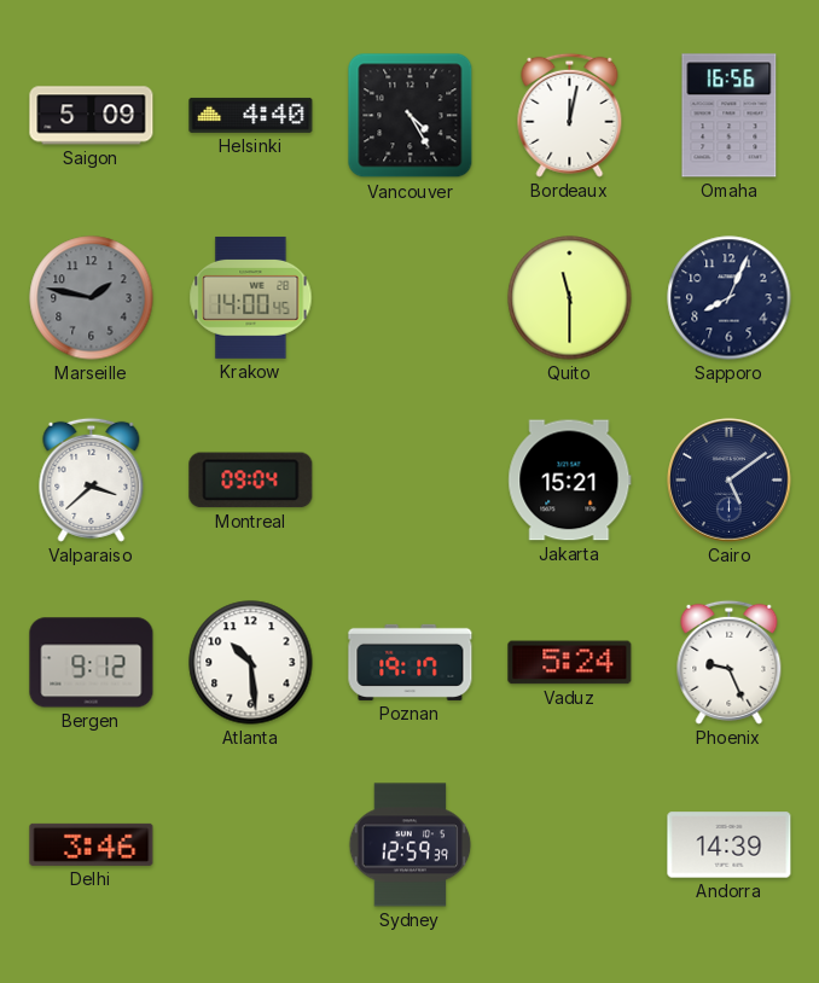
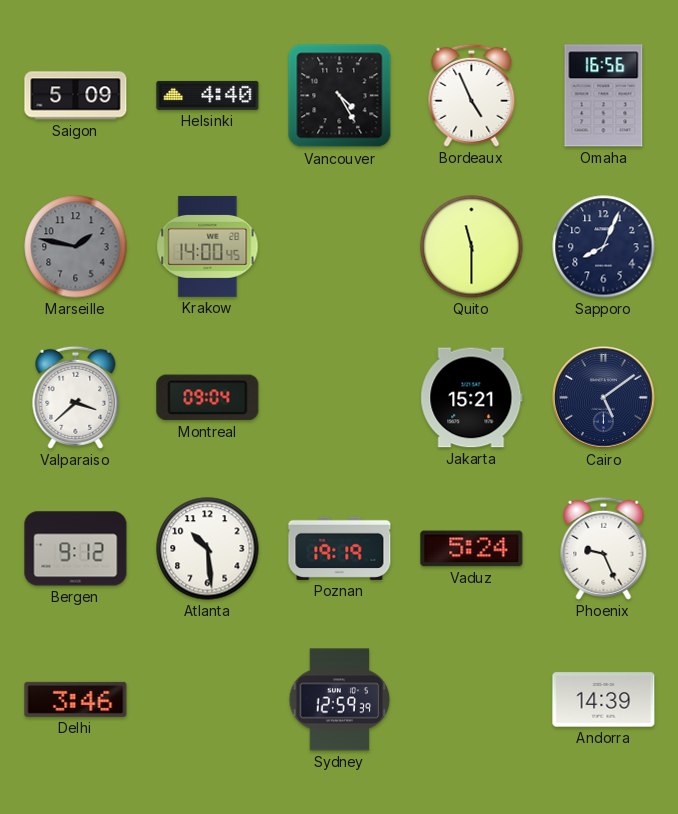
Bordeaux: 12:02 -> 4:56
Poznan: 19:17 -> 19:19
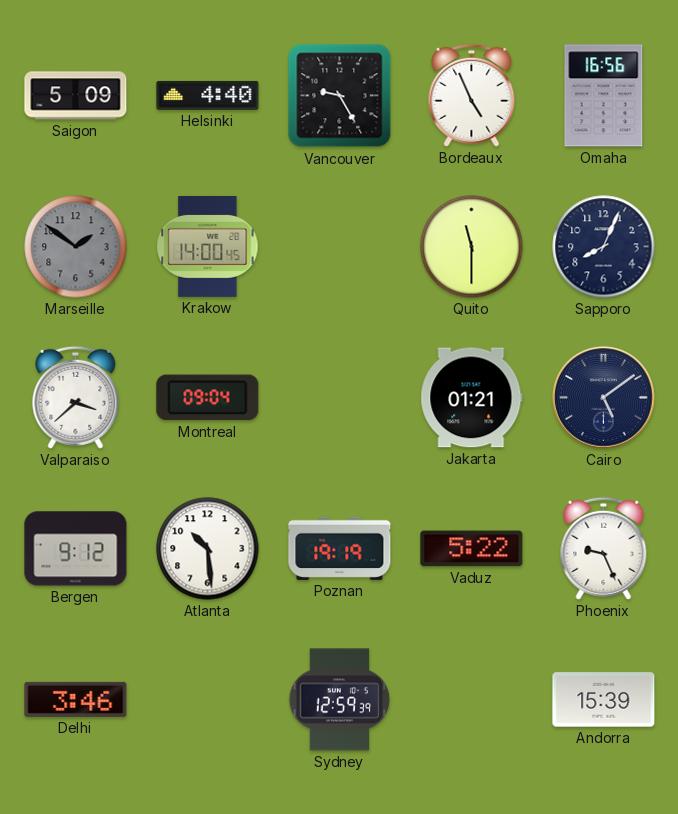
Vancouver: 4:25 -> 9:25
Marseille: 1:47 -> 1:51
Jakarta: 15:21 -> 01:21
Vaduz: 5:24 -> 5:22
Andorra: 14:39 -> 15:39
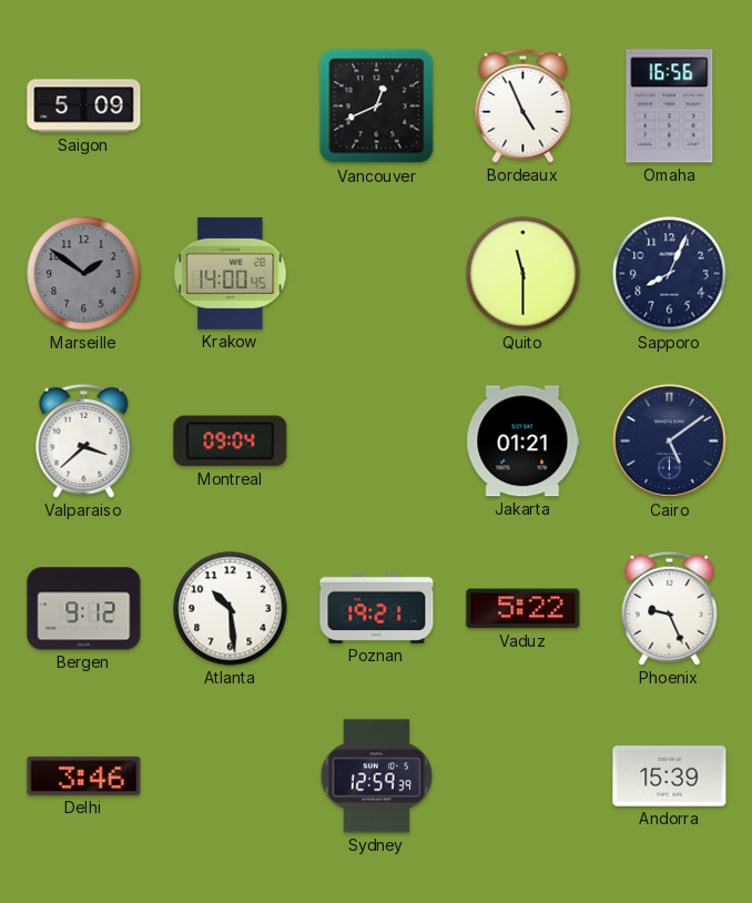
Helsinki: 4:40 -> none
Vancouver: 9:25 -> 12:41
Poznan: 19:19 -> 19:21
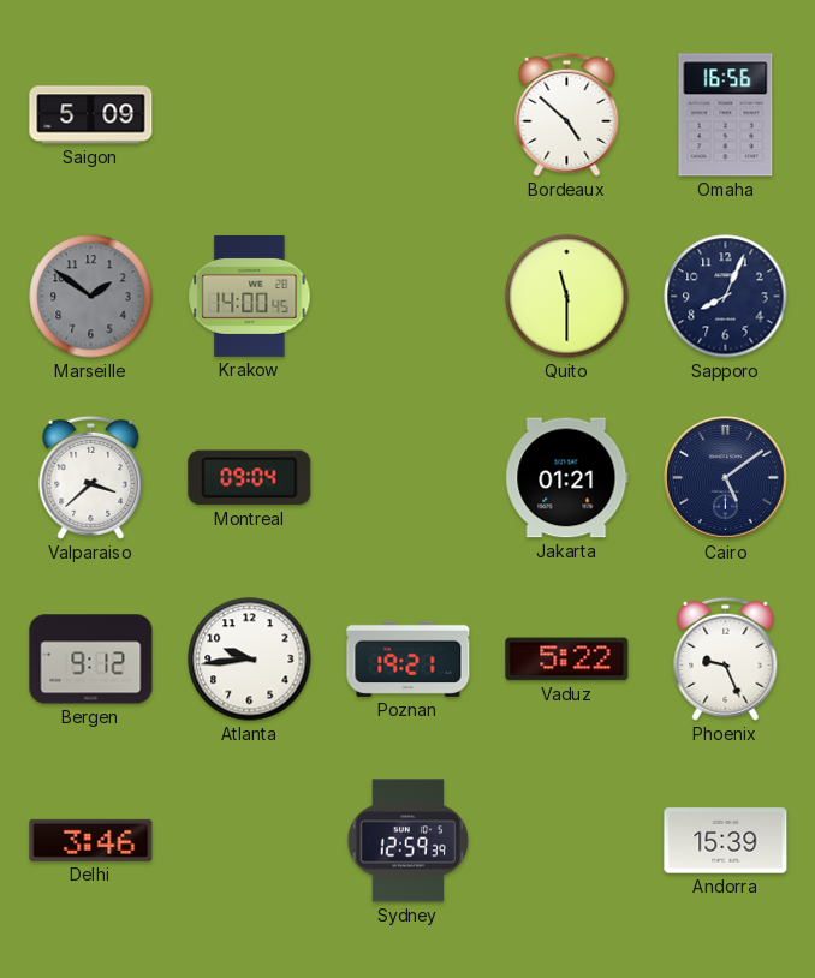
Vancouver: 12:41 -> none
Bordeaux: 4:56 -> 4:52
Atlanta: 10:29 -> 9:44
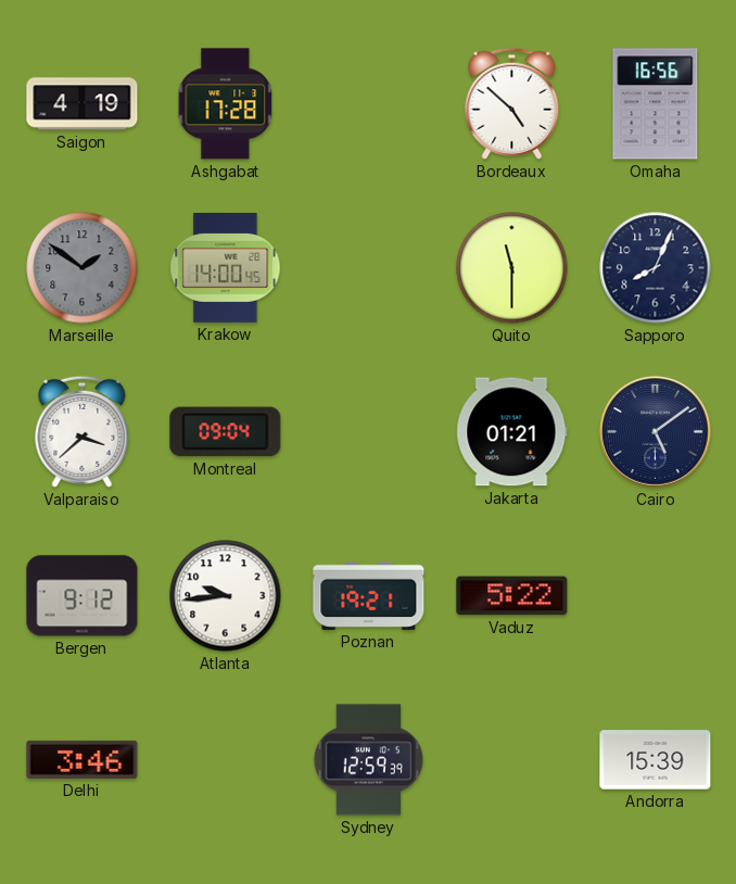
Saigon: 5:09 -> 4:19
Ashgabat: none -> 17:28
Phoenix: 9:26 -> none
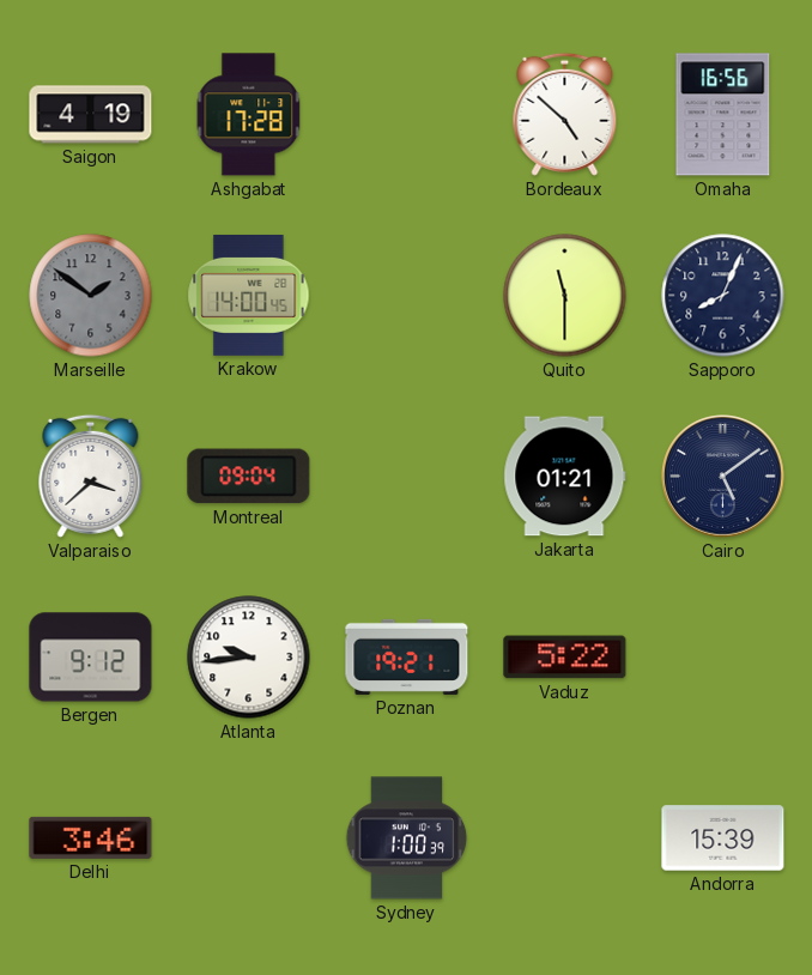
Sydney: 12:59 -> 1:00
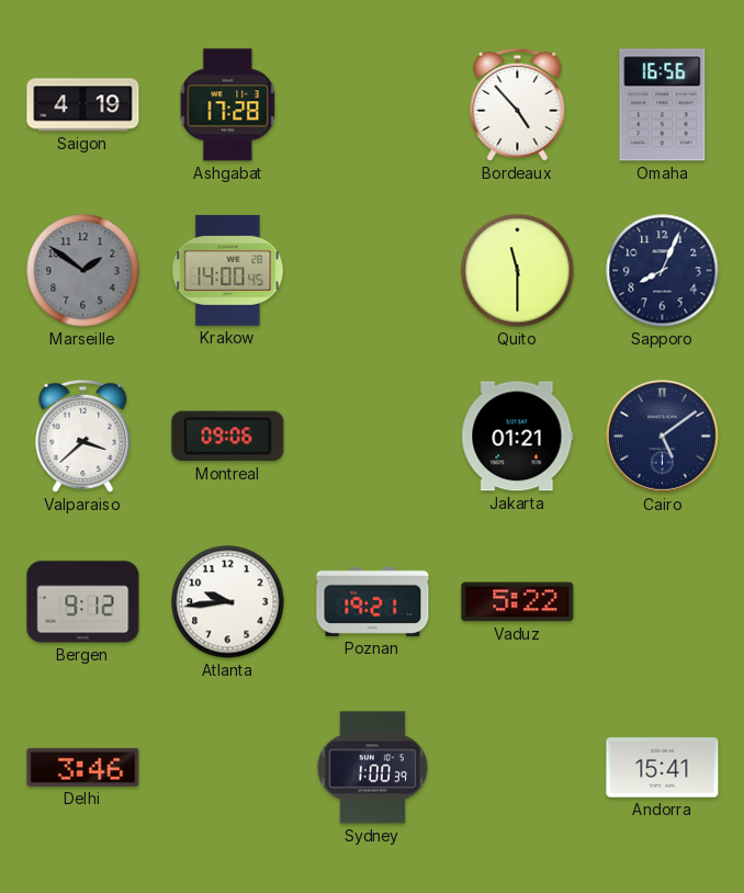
Bordeaux: 4:52 -> 4:53
Montreal: 09:04 -> 09:06
Andorra: 15:39 -> 15:41
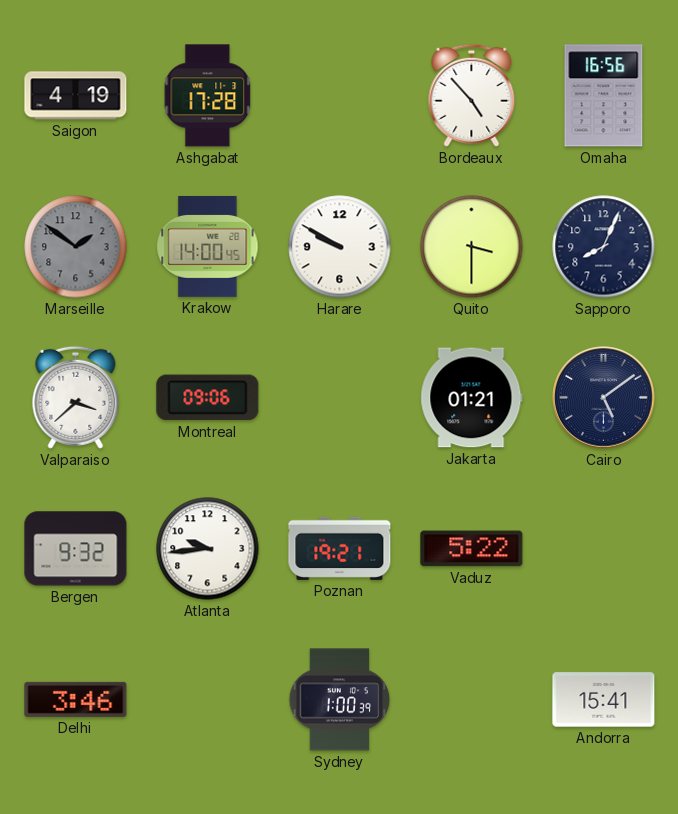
Harare: none -> 9:50
Quito: 11:30 -> 3:30
Bergen: 9:12 -> 9:32
